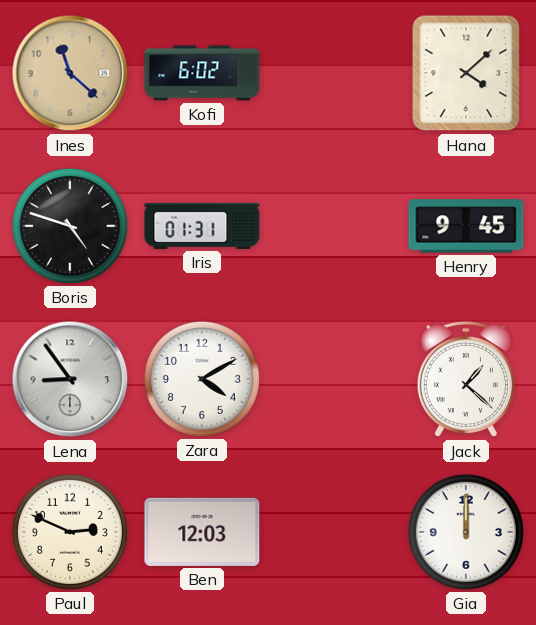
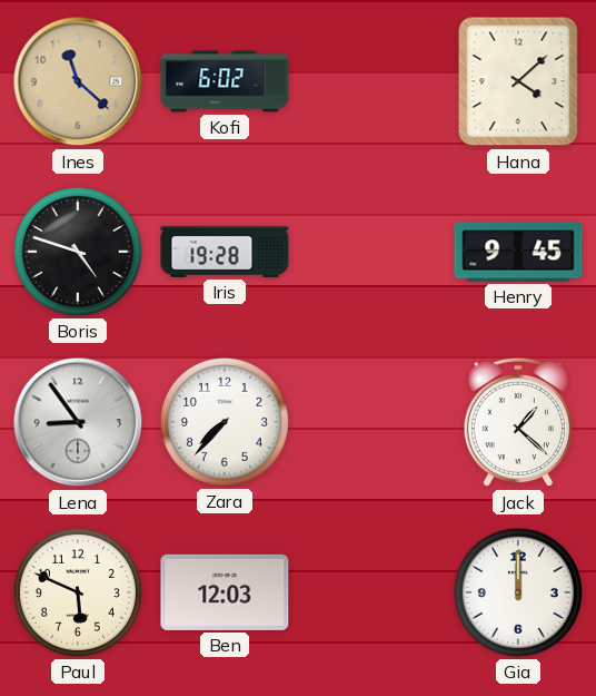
Iris: 01:31 -> 19:28
Zara: 4:10 -> 7:37
Paul: 2:49 -> 5:49
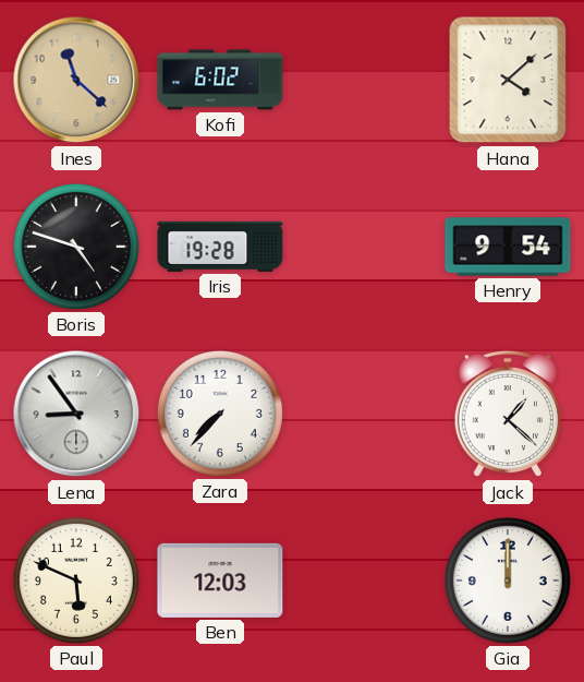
Henry: 9:45 -> 9:54
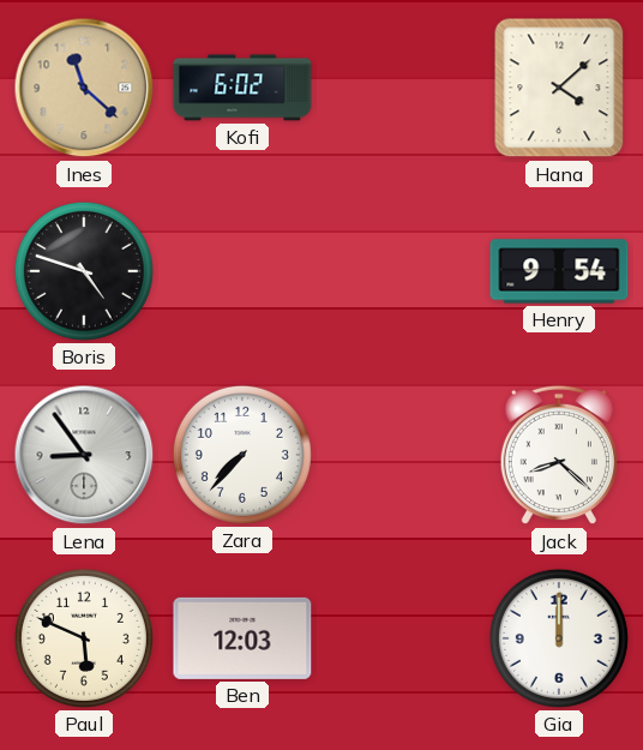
Iris: 19:28 -> none
Jack: 1:22 -> 8:22
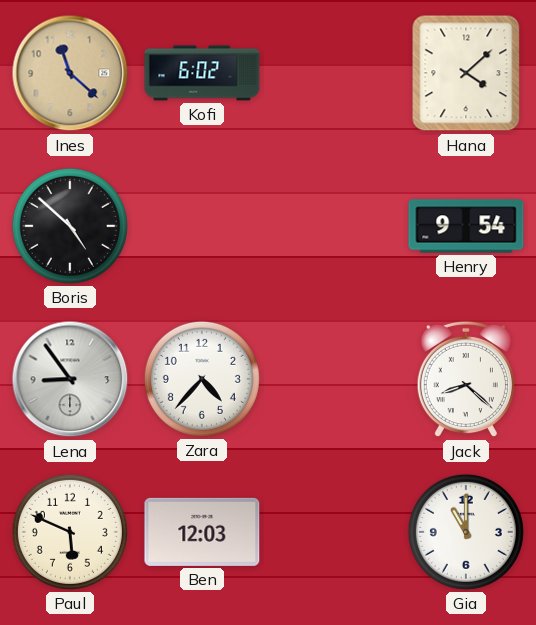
Boris: 4:48 -> 4:52
Zara: 7:37 -> 4:37
Gia: 12:00 -> 11:00
